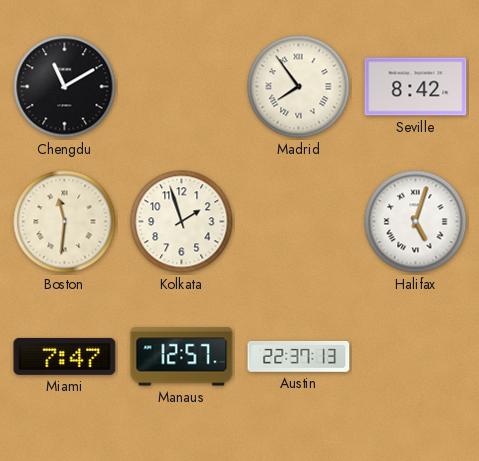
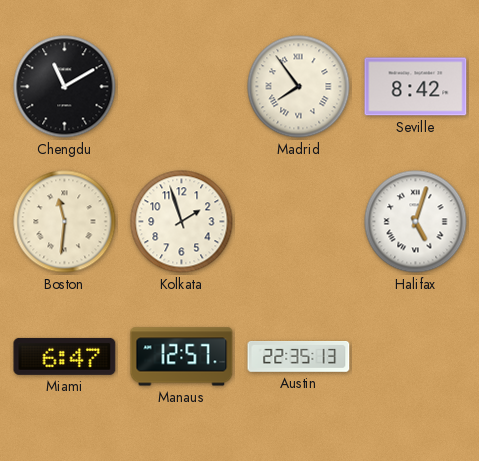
Miami: 7:47 -> 6:47
Austin: 22:37 -> 22:35
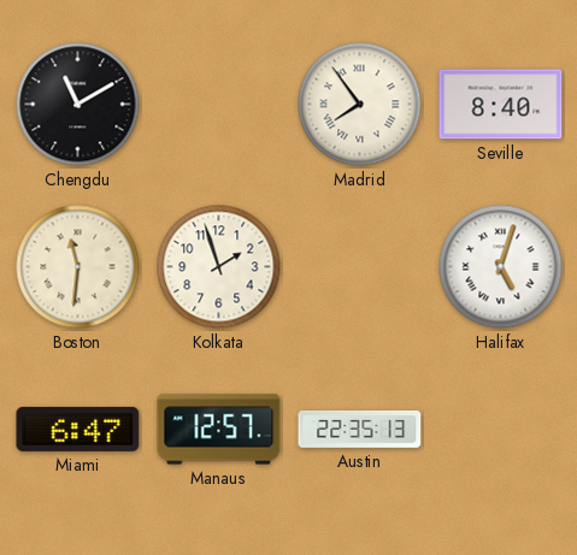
Seville: 8:42 -> 8:40
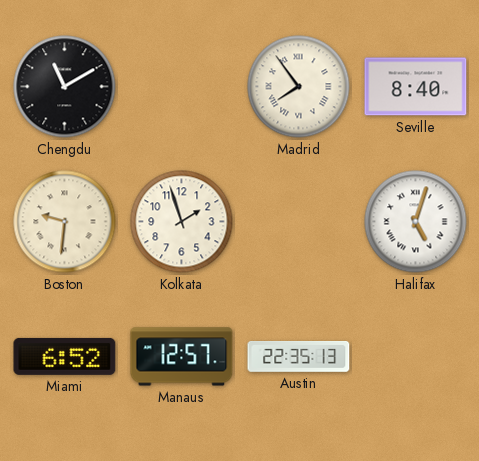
Boston: 11:31 -> 9:31
Miami: 6:47 -> 6:52
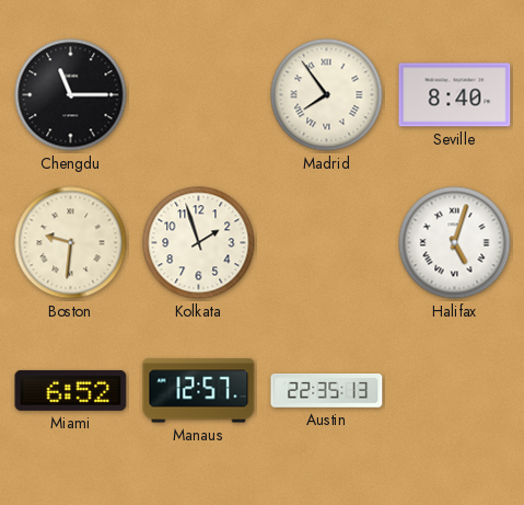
Chengdu: 11:10 -> 11:15
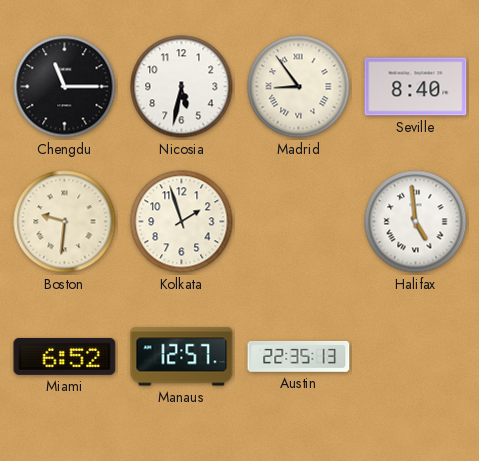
Nicosia: none -> 5:32
Madrid: 7:54 -> 8:54
Halifax: 5:03 -> 4:59
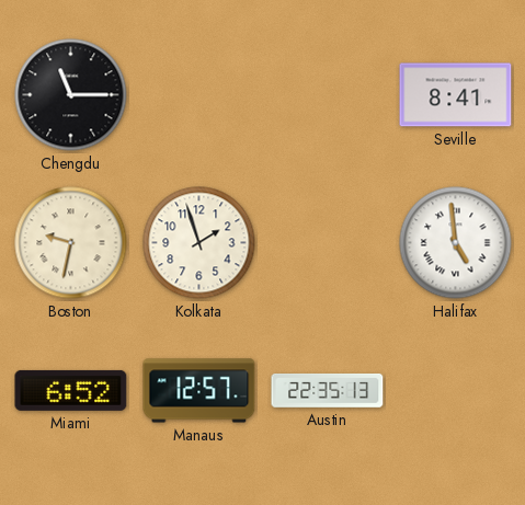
Nicosia: 5:32 -> none
Madrid: 8:54 -> none
Seville: 8:40 -> 8:41
Boston: 9:31 -> 9:32
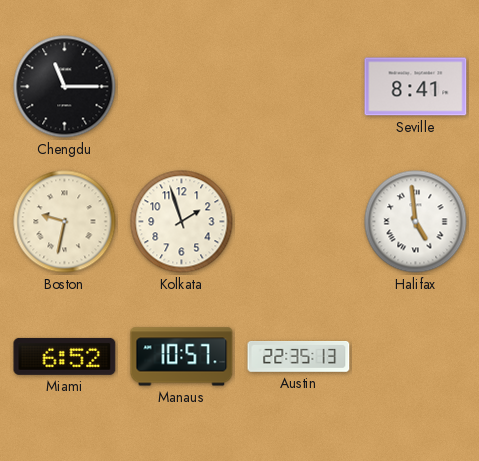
Manaus: 12:57 -> 10:57
